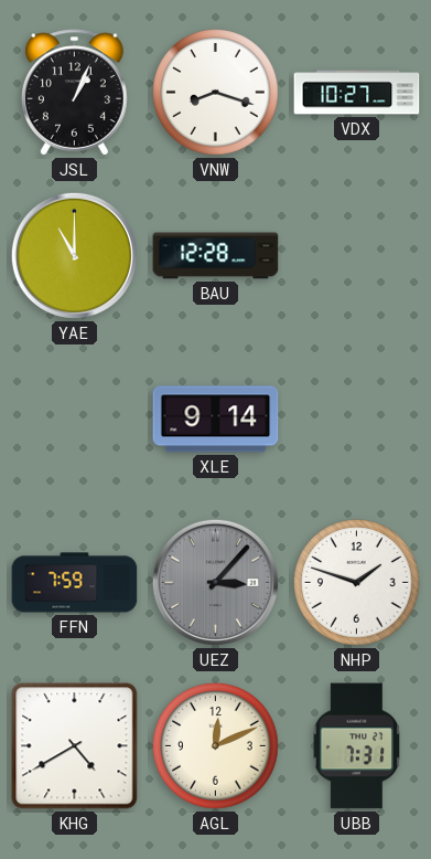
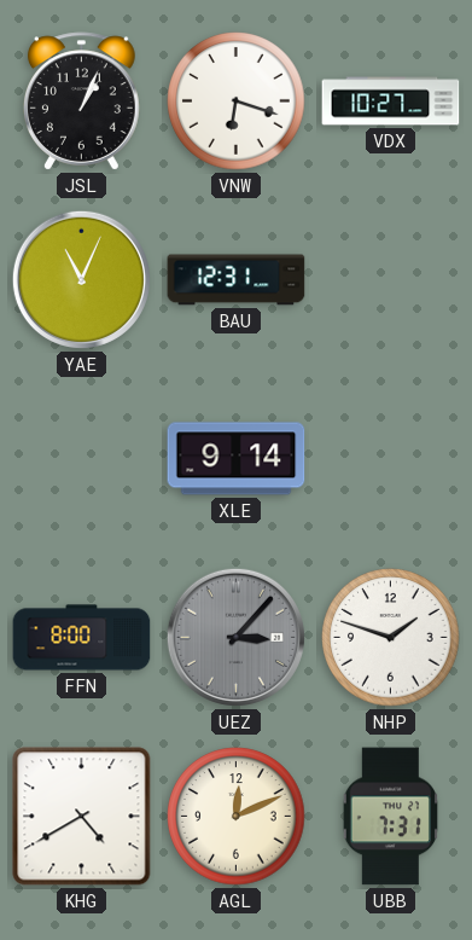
VNW: 8:18 -> 6:18
YAE: 11:00 -> 11:04
BAU: 12:28 -> 12:31
FFN: 7:59 -> 8:00
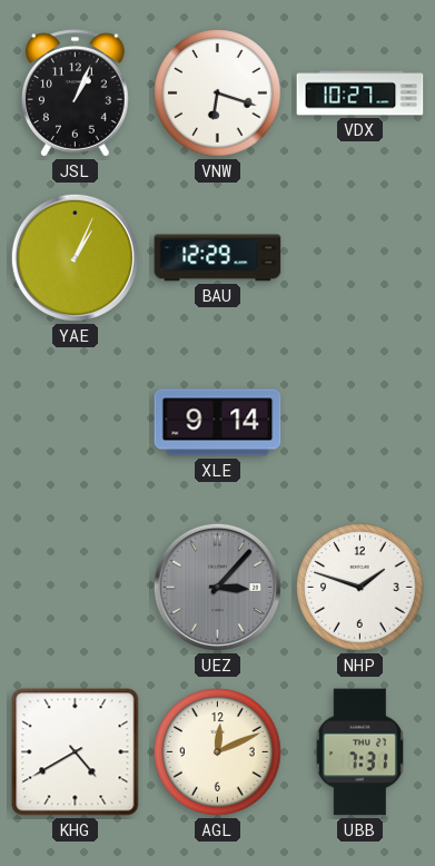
YAE: 11:04 -> 1:04
BAU: 12:31 -> 12:29
FFN: 8:00 -> none
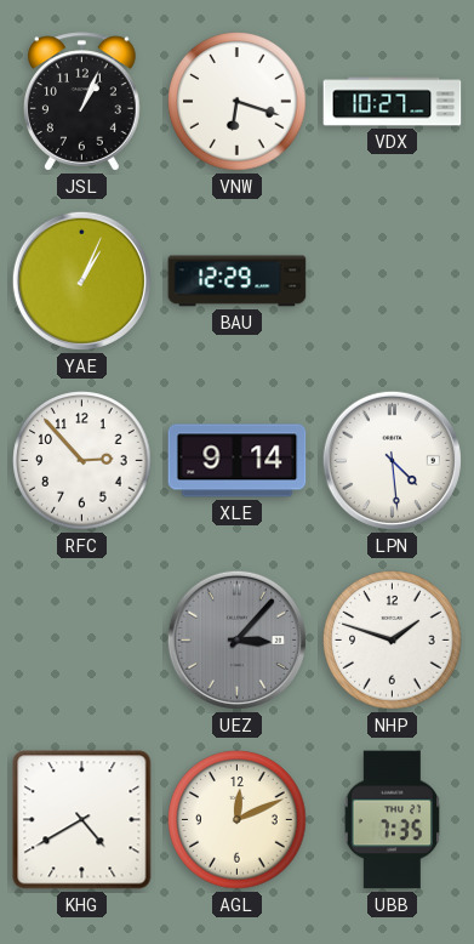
RFC: none -> 2:53
LPN: none -> 4:29
UBB: 7:31 -> 7:35
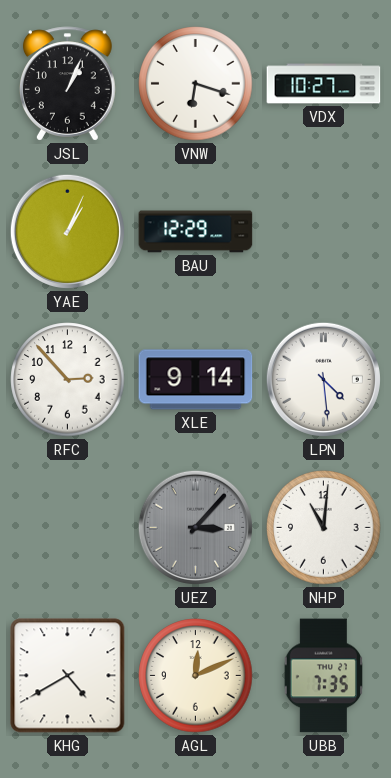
NHP: 1:48 -> 11:01
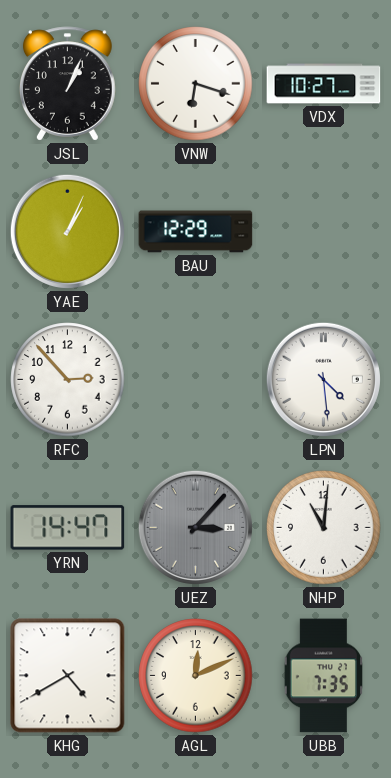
XLE: 9:14 -> none
YRN: none -> 14:47
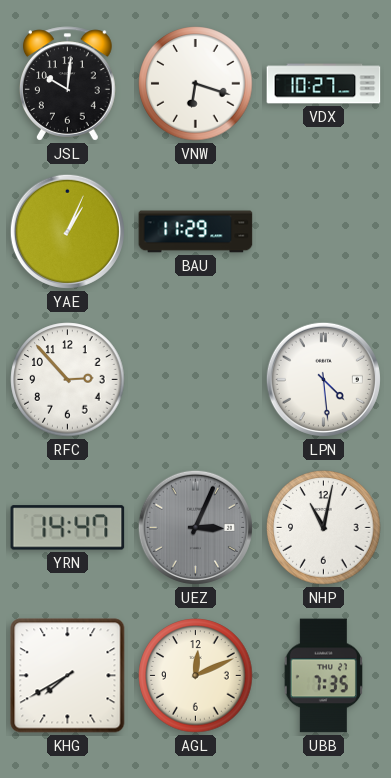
JSL: 1:04 -> 10:01
BAU: 12:29 -> 11:29
UEZ: 3:07 -> 3:04
NHP: 11:01 -> 11:02
KHG: 4:40 -> 7:40
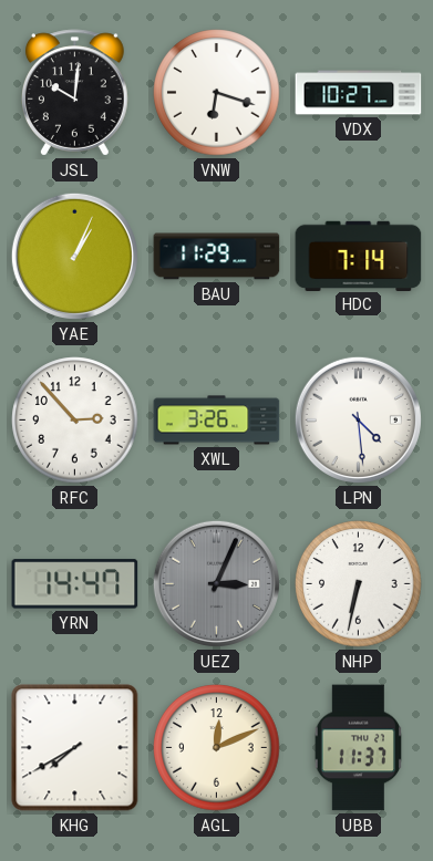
HDC: none -> 7:14
XWL: none -> 3:26
NHP: 11:02 -> 6:32
UBB: 7:35 -> 11:37
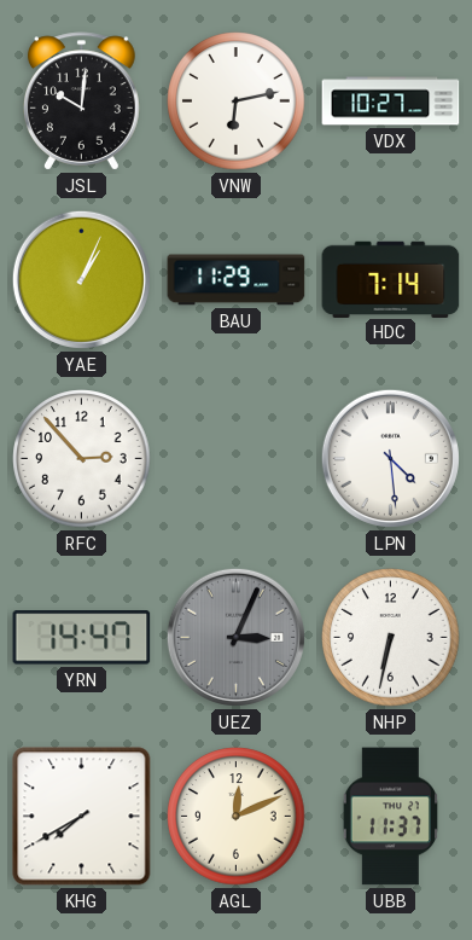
VNW: 6:18 -> 6:13
XWL: 3:26 -> none
